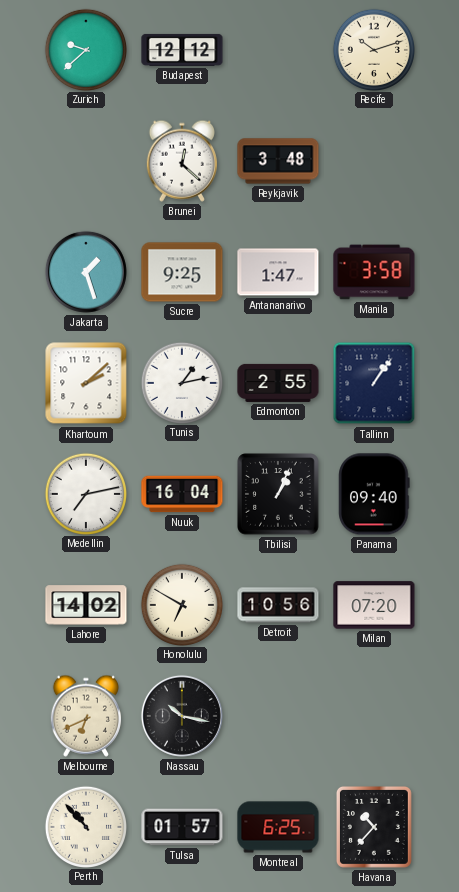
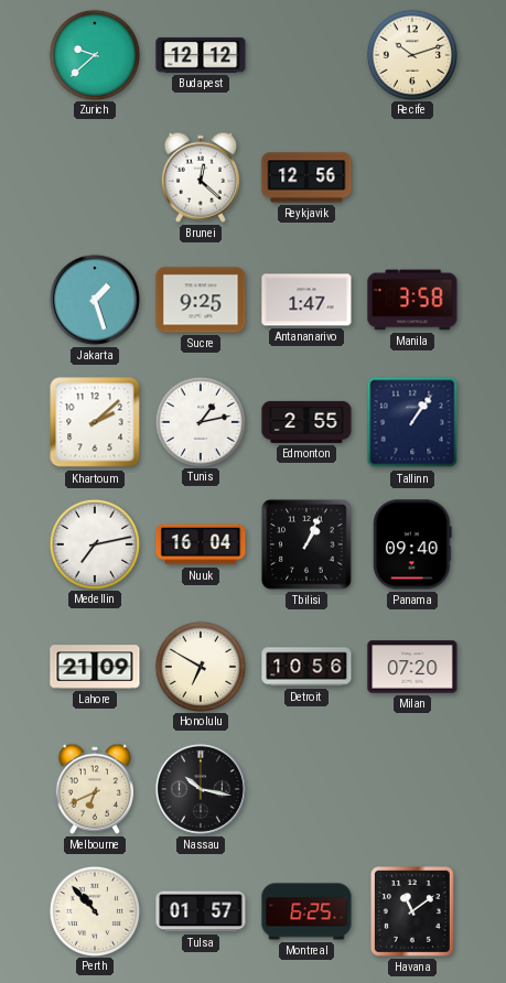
Reykjavik: 3:48 -> 12:56
Lahore: 14:02 -> 21:09
Havana: 10:37 -> 11:09
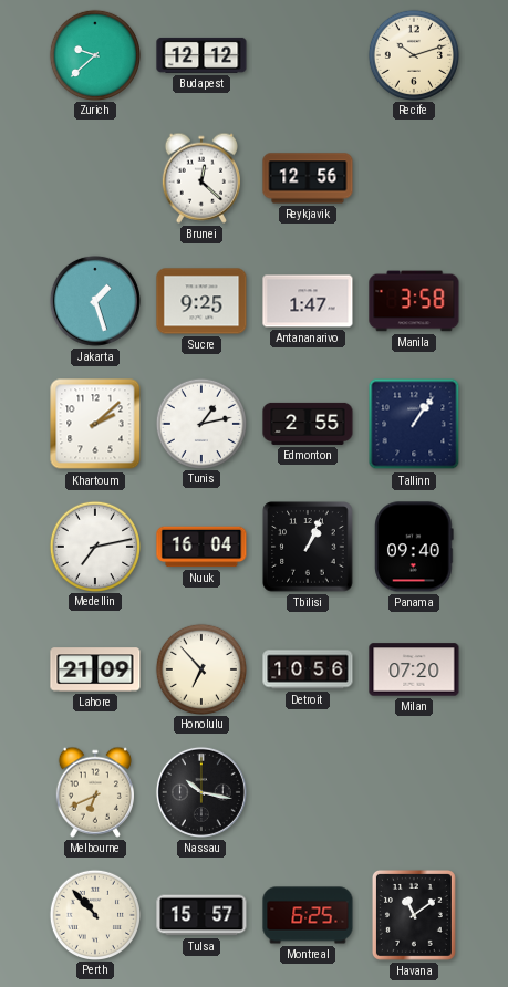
Honolulu: 6:50 -> 6:53
Tulsa: 01:57 -> 15:57
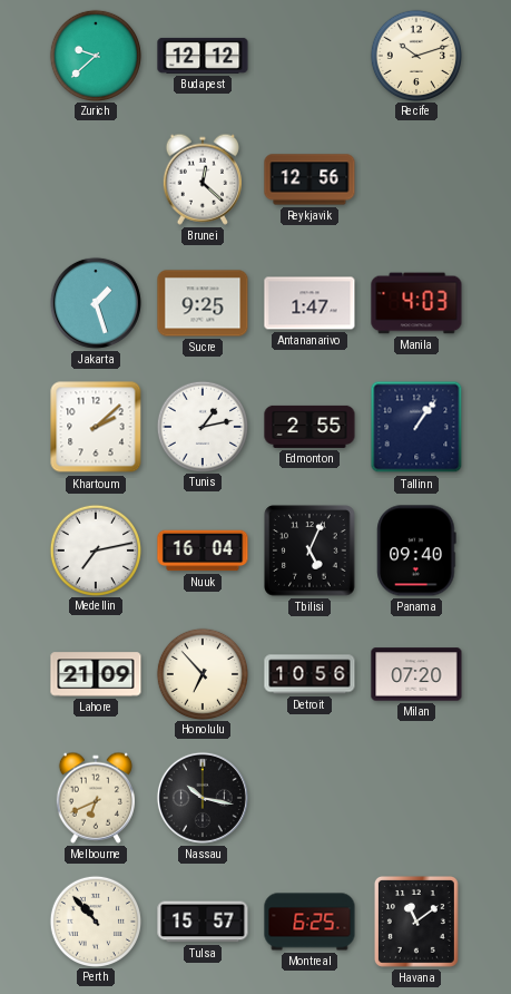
Manila: 3:58 -> 4:03
Tbilisi: 1:04 -> 5:04
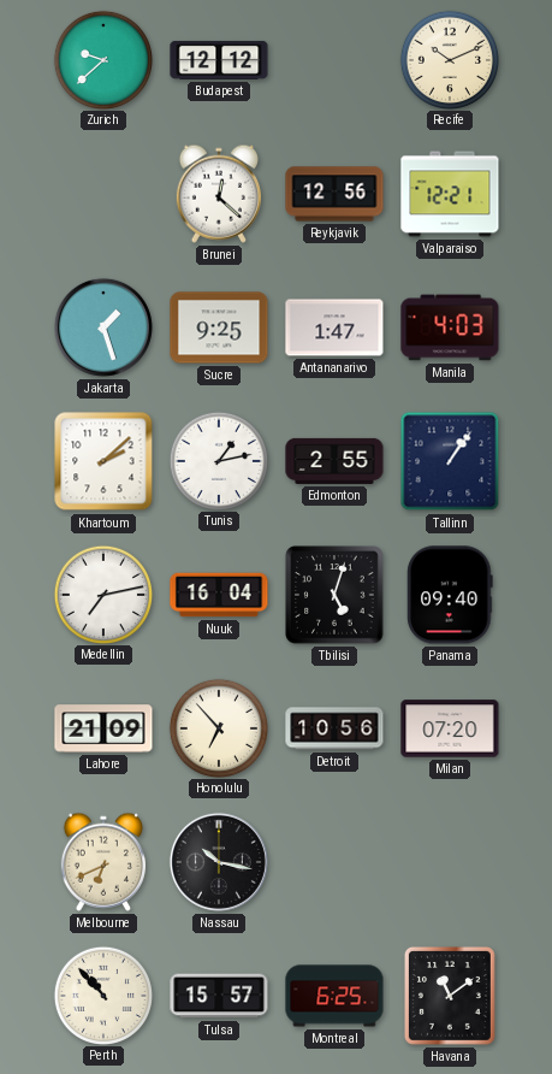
Recife: 10:12 -> 10:11
Valparaiso: none -> 12:21
Tbilisi: 5:04 -> 5:03
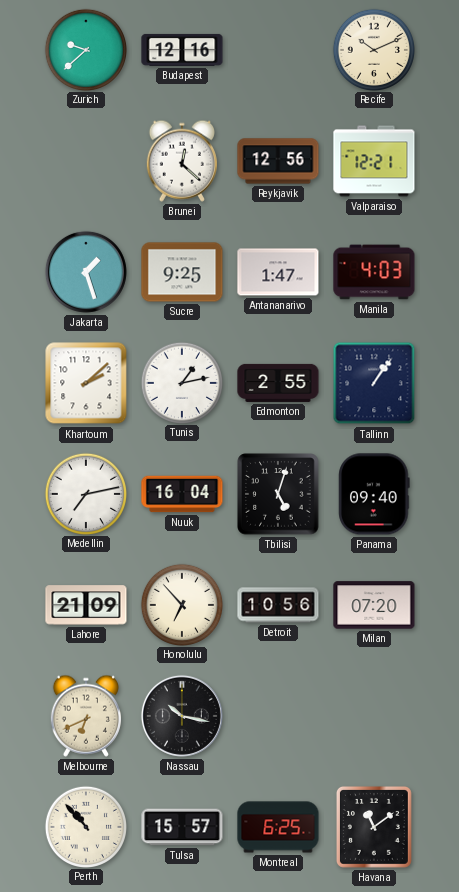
Budapest: 12:12 -> 12:16
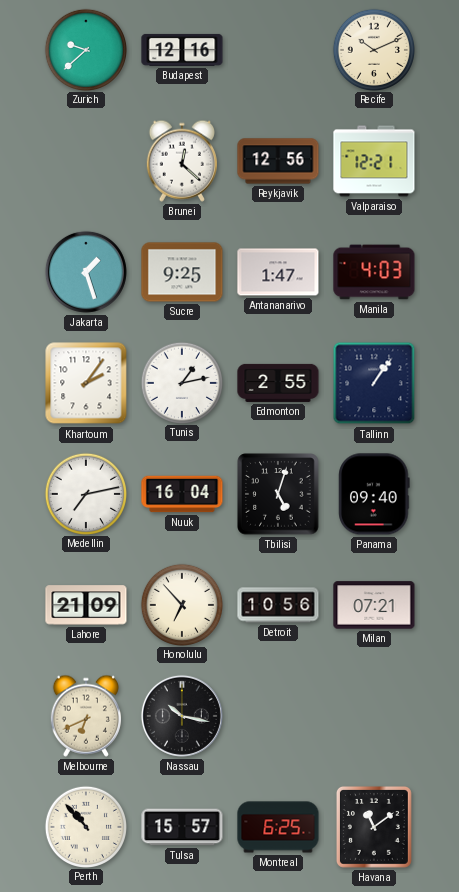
Khartoum: 2:08 -> 2:06
Milan: 07:20 -> 07:21
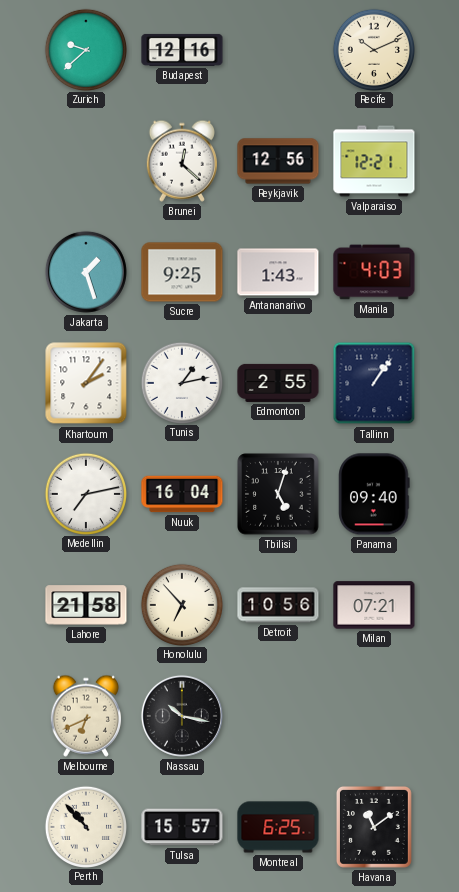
Antananarivo: 1:47 -> 1:43
Lahore: 21:09 -> 21:58
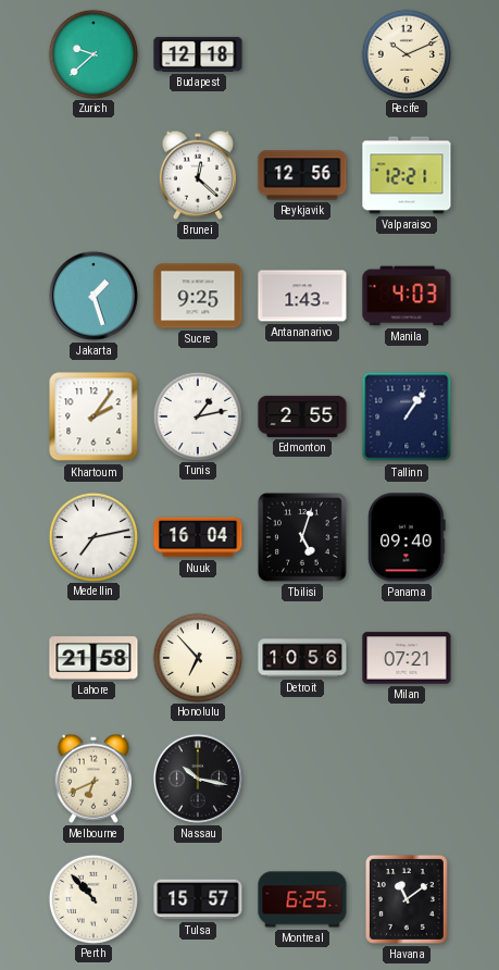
Budapest: 12:16 -> 12:18
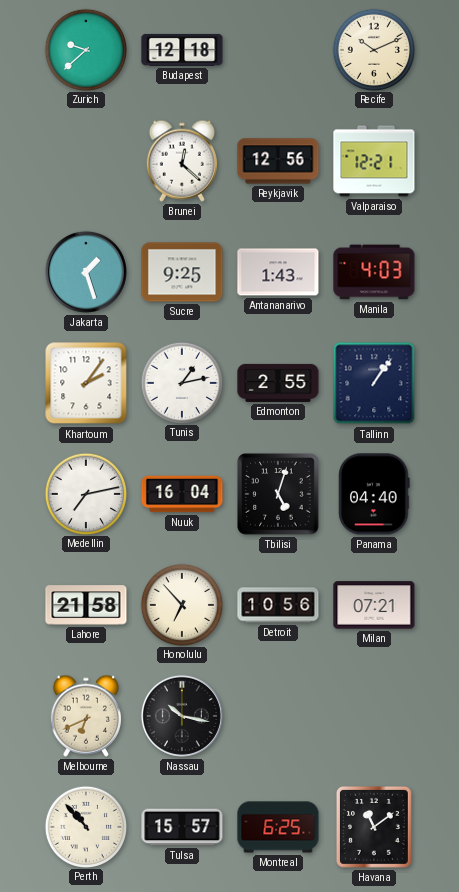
Panama: 09:40 -> 04:40
